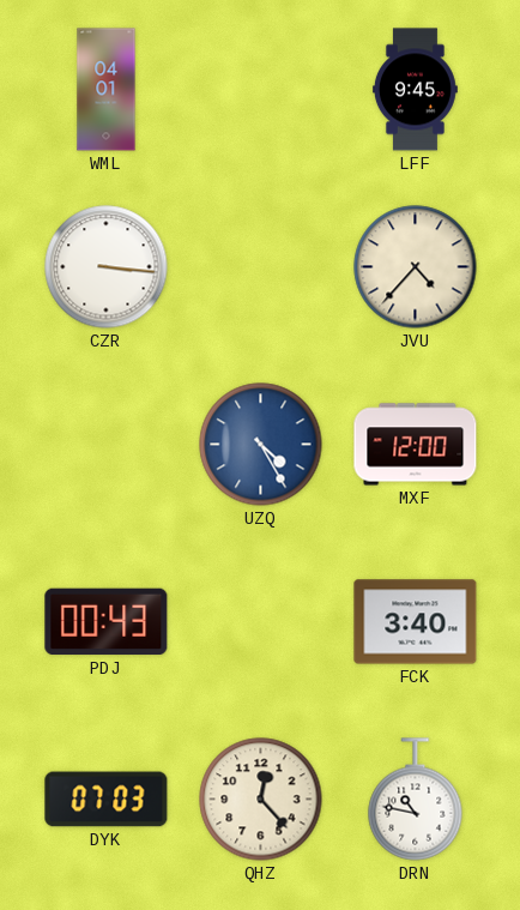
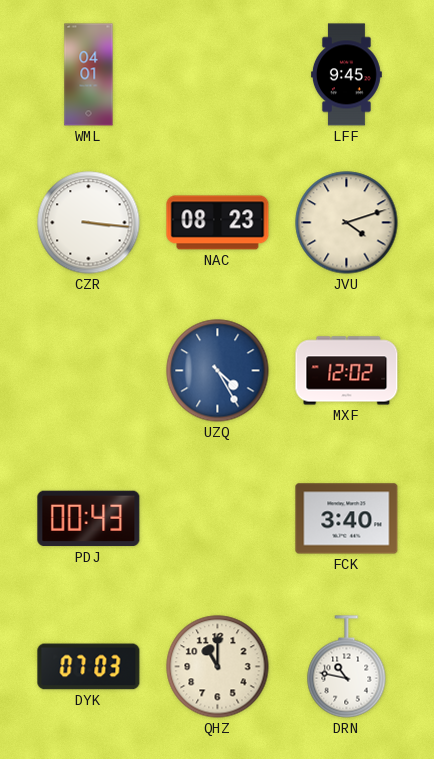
NAC: none -> 08:23
JVU: 4:37 -> 4:12
MXF: 12:00 -> 12:02
QHZ: 12:23 -> 11:00
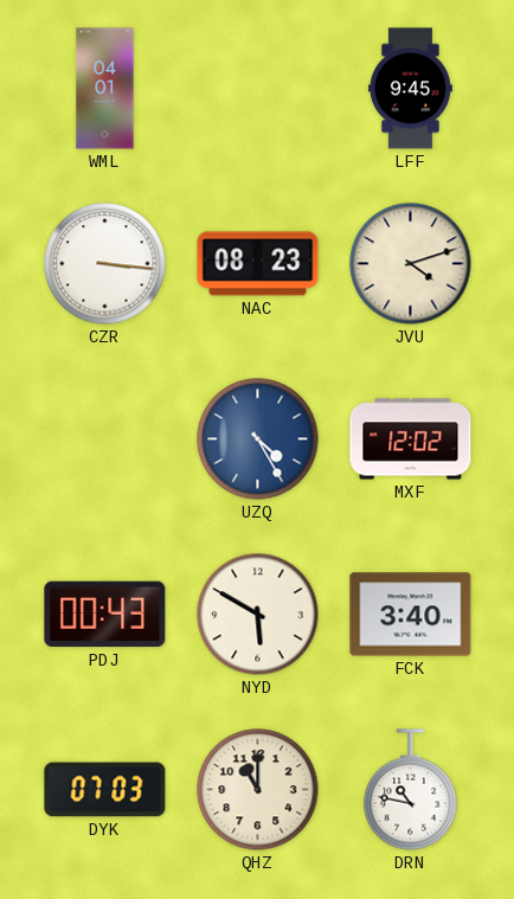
NYD: none -> 5:50
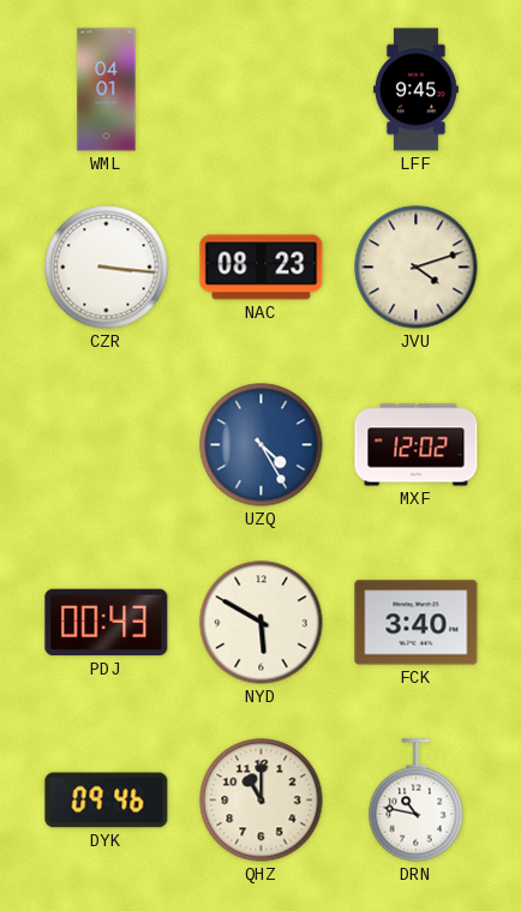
DYK: 07:03 -> 09:46
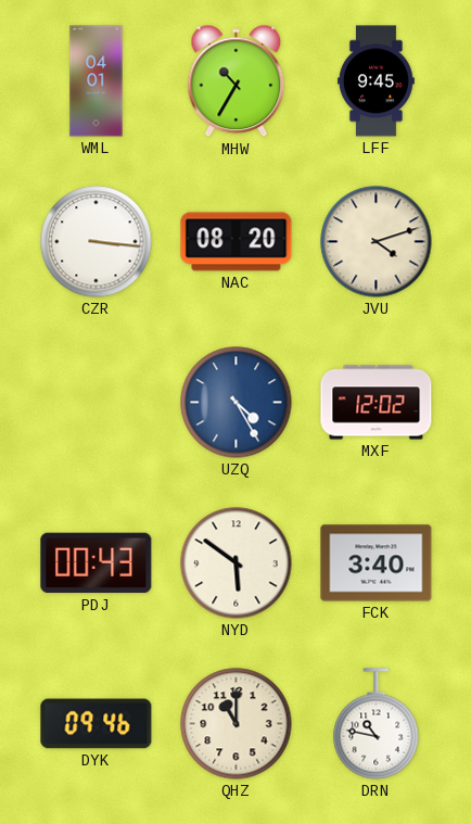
MHW: none -> 10:35
NAC: 08:23 -> 08:20
NYD: 5:50 -> 5:51
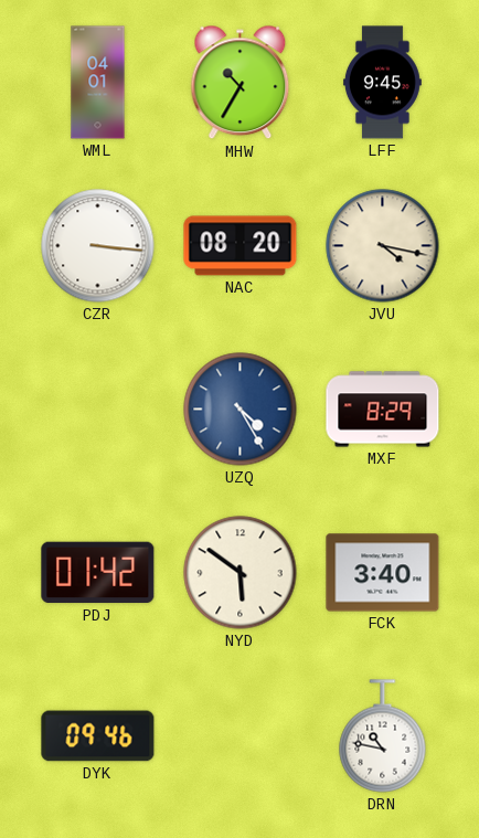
JVU: 4:12 -> 4:17
MXF: 12:02 -> 8:29
PDJ: 00:43 -> 01:42
QHZ: 11:00 -> none
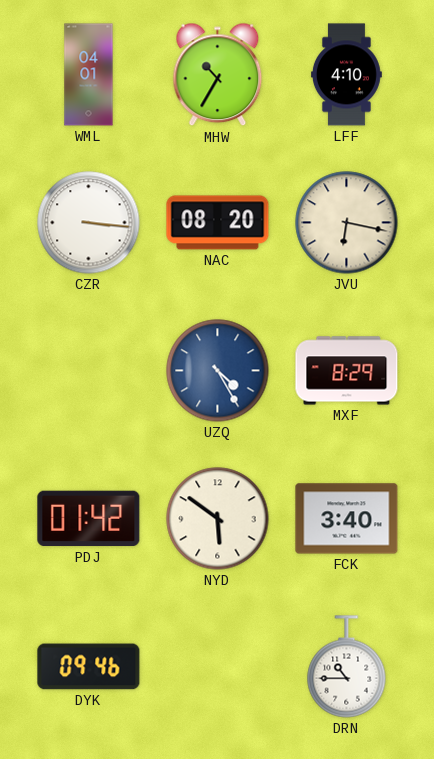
LFF: 9:45 -> 4:10
JVU: 4:17 -> 6:17
DRN: 10:47 -> 10:45
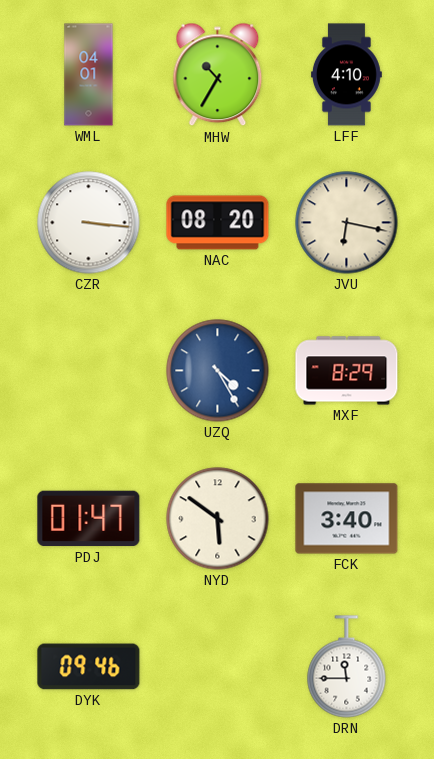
PDJ: 01:42 -> 01:47
DRN: 10:45 -> 11:45
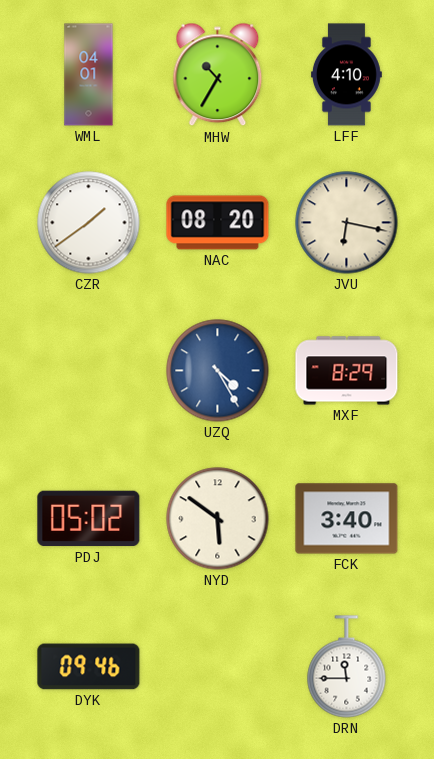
CZR: 3:16 -> 1:39
PDJ: 01:47 -> 05:02
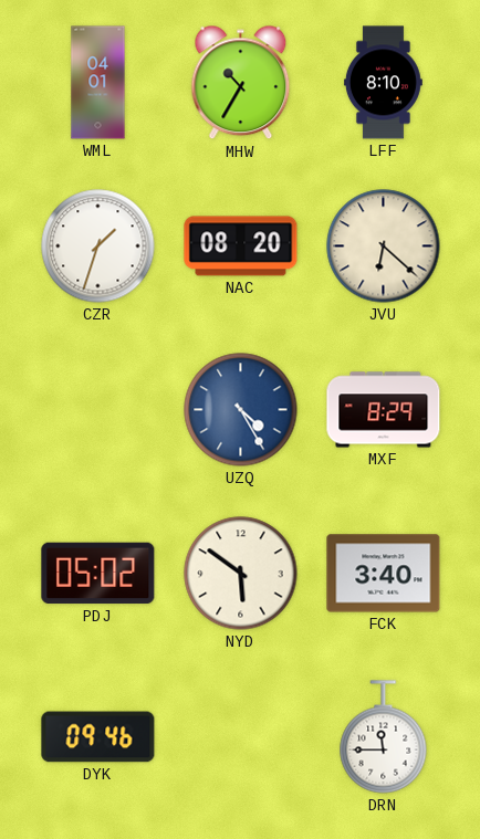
LFF: 4:10 -> 8:10
CZR: 1:39 -> 1:33
JVU: 6:17 -> 6:22
